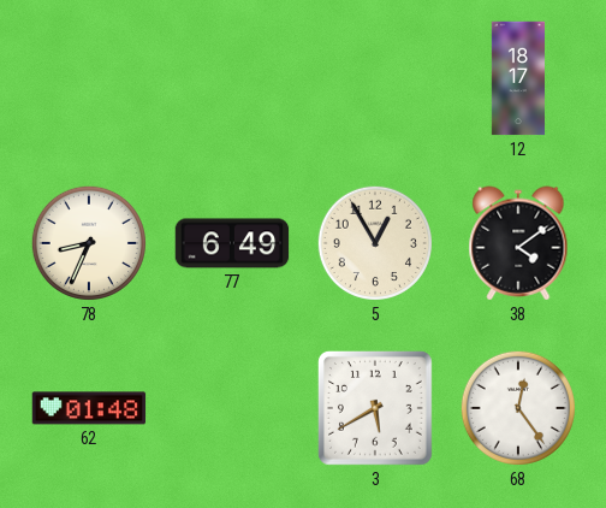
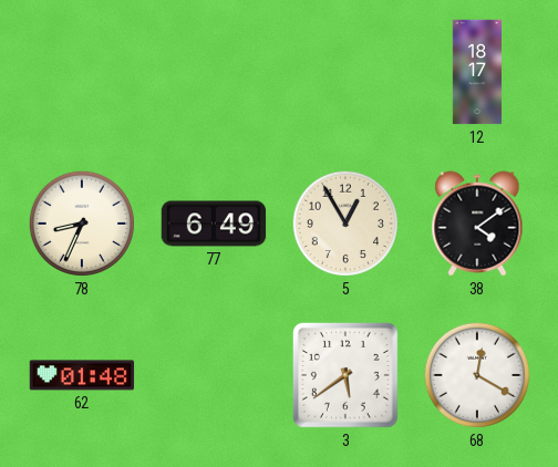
3: 5:40 -> 5:39
68: 12:24 -> 12:20
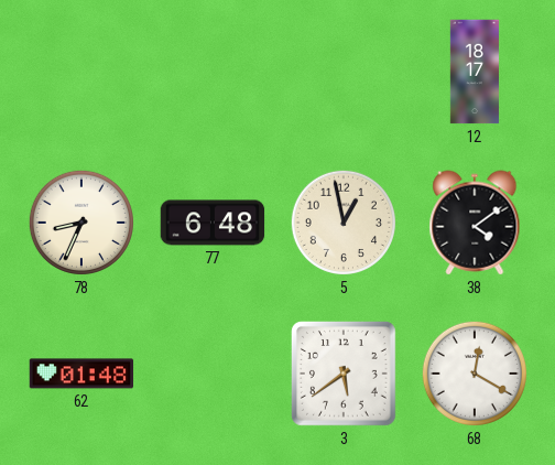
77: 6:49 -> 6:48
5: 12:55 -> 12:58
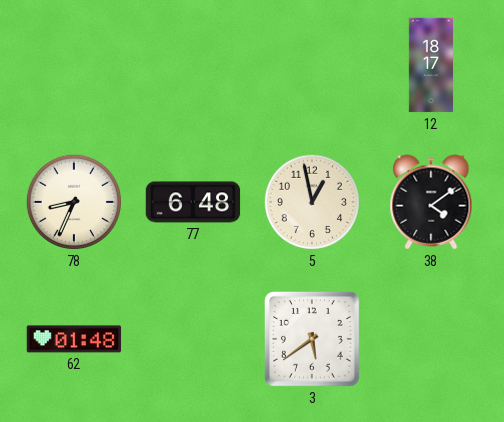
68: 12:20 -> none
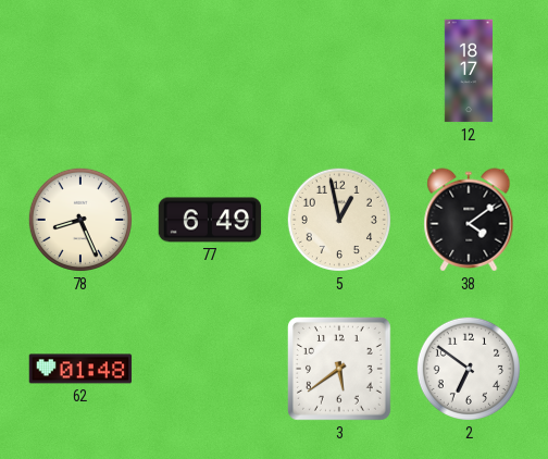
78: 8:34 -> 8:26
77: 6:48 -> 6:49
2: none -> 6:51
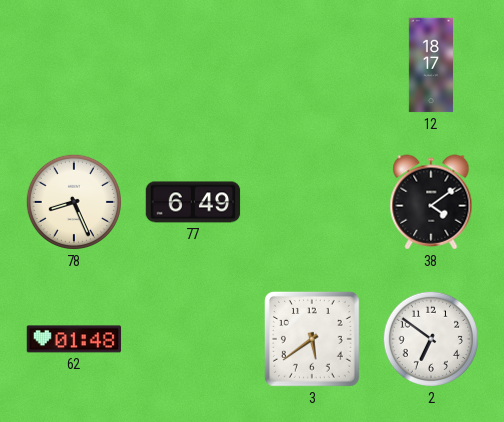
5: 12:58 -> none
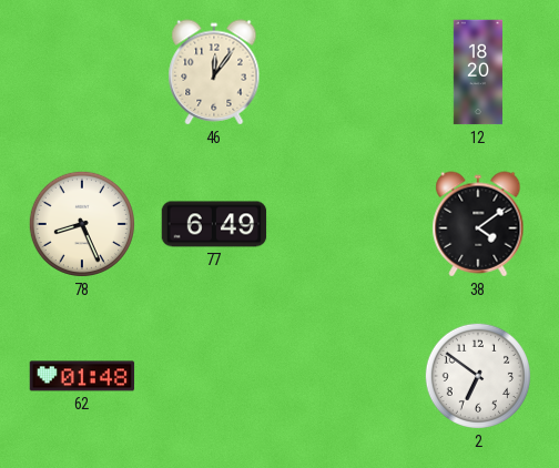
46: none -> 12:06
12: 18:17 -> 18:20
3: 5:39 -> none
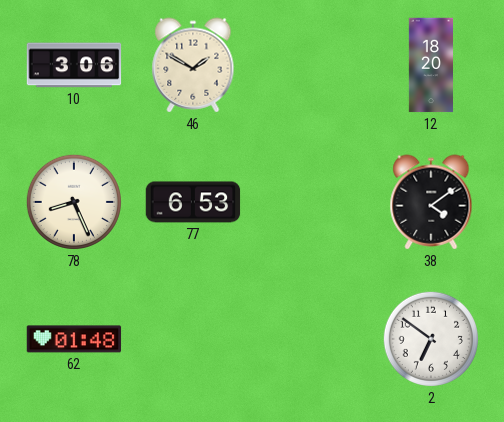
10: none -> 3:06
46: 12:06 -> 1:50
77: 6:49 -> 6:53
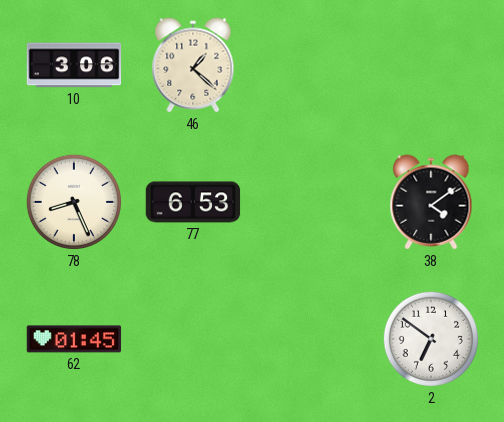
46: 1:50 -> 1:22
12: 18:20 -> none
62: 01:48 -> 01:45
